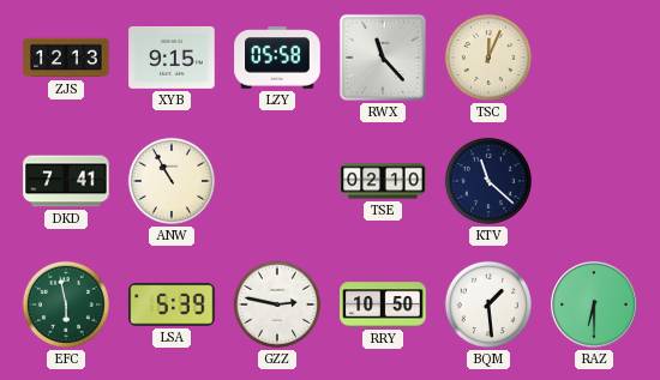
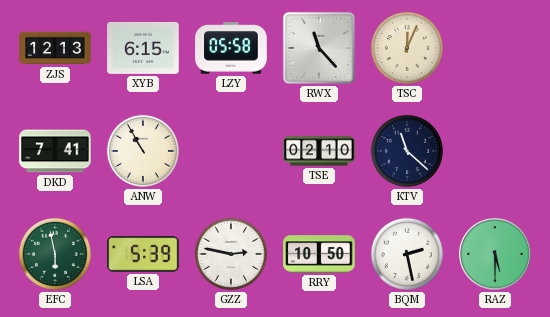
XYB: 9:15 -> 6:15
BQM: 1:29 -> 2:28
RAZ: 6:30 -> 5:30
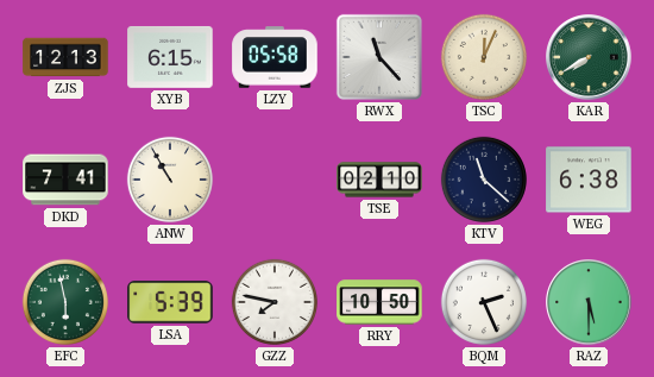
KAR: none -> 7:40
WEG: none -> 6:38
GZZ: 2:47 -> 7:47
BQM: 2:28 -> 2:26
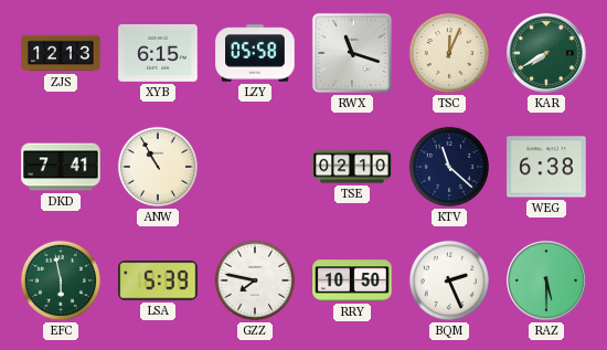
RWX: 11:23 -> 11:18
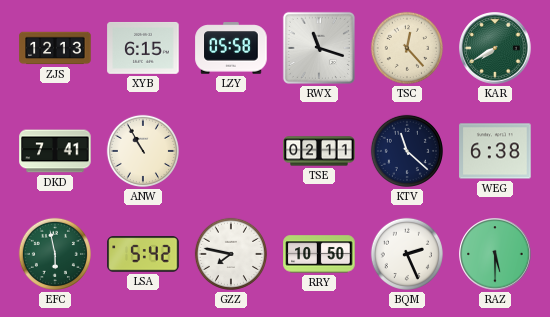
TSC: 12:04 -> 12:23
TSE: 02:10 -> 02:11
LSA: 5:39 -> 5:42
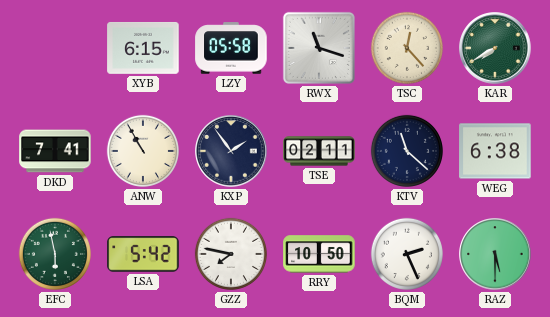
ZJS: 12:13 -> none
KXP: none -> 1:54
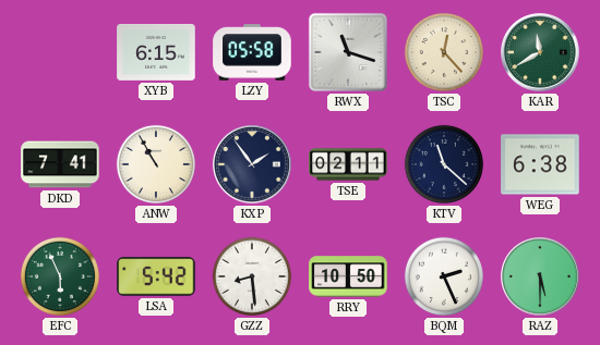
KAR: 7:40 -> 11:40
EFC: 5:58 -> 5:56
GZZ: 7:47 -> 8:29
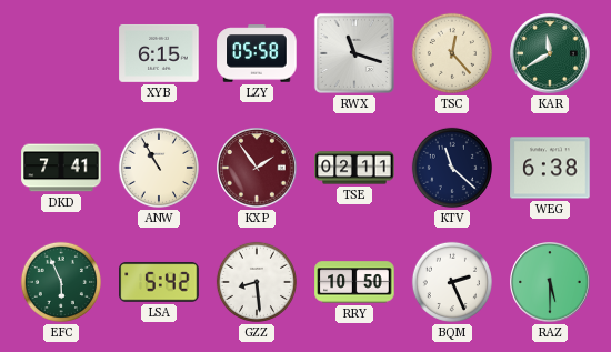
KXP dial: navy -> burgundy
